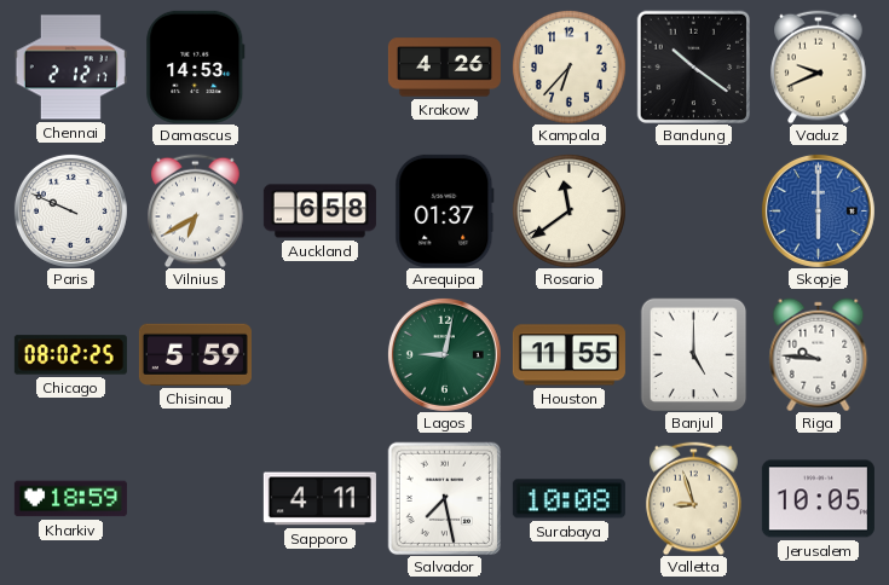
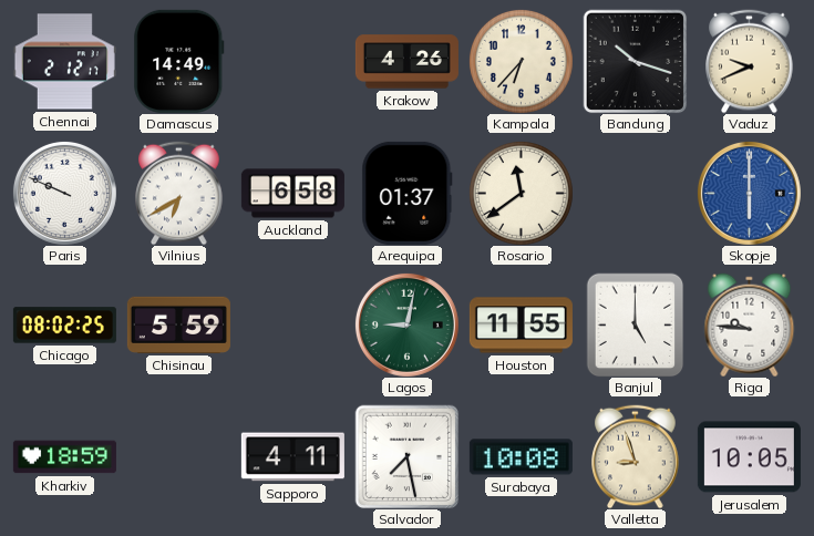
Damascus: 14:53 -> 14:49
Bandung: 10:21 -> 10:18
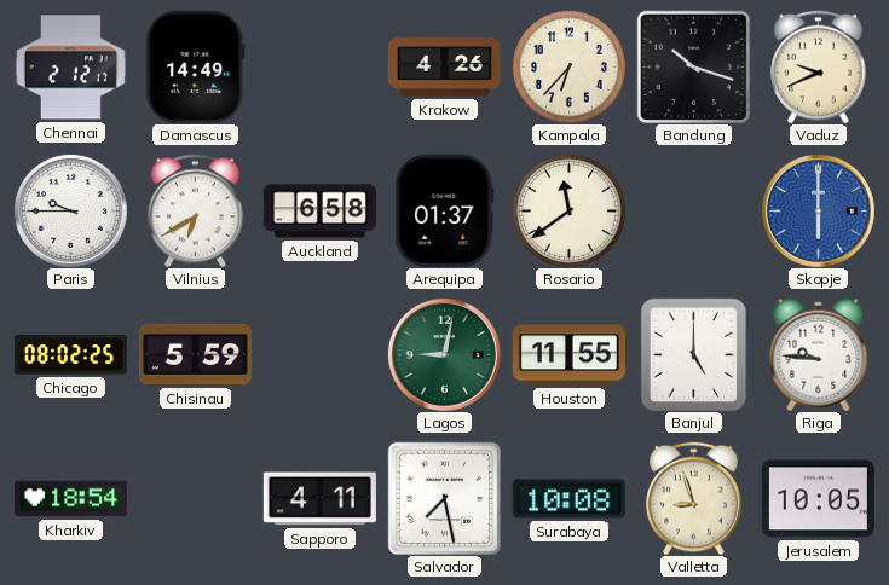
Paris: 9:49 -> 9:45
Kharkiv: 18:59 -> 18:54
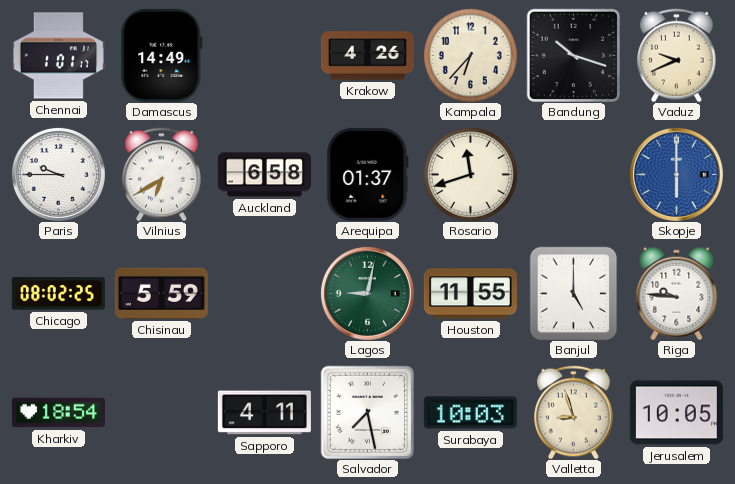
Chennai: 2:12 -> 1:01
Rosario: 11:39 -> 11:42
Surabaya: 10:08 -> 10:03
